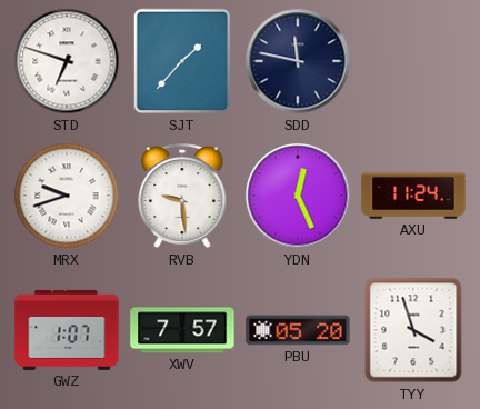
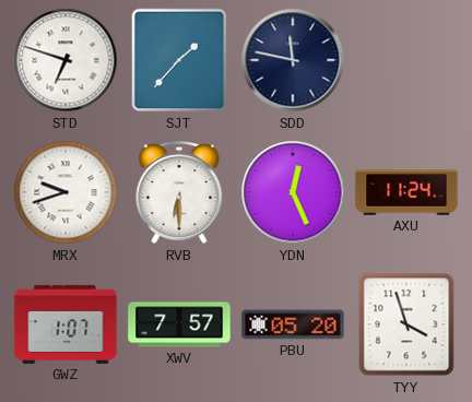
RVB: 9:29 -> 6:30
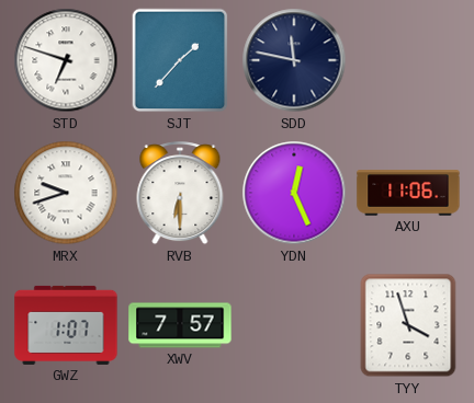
AXU: 11:24 -> 11:06
PBU: 05:20 -> none
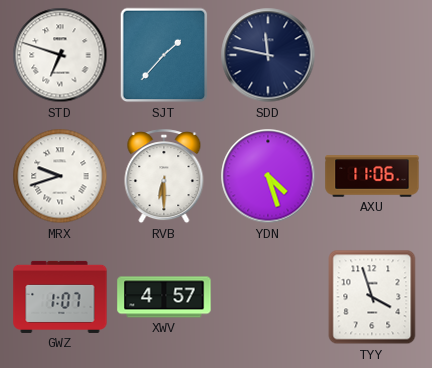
YDN: 12:26 -> 4:27
XWV: 7:57 -> 4:57
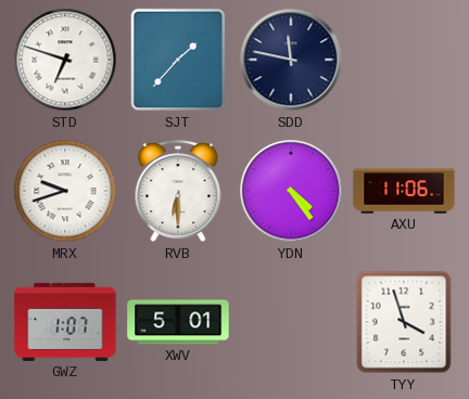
YDN: 4:27 -> 4:24
XWV: 4:57 -> 5:01
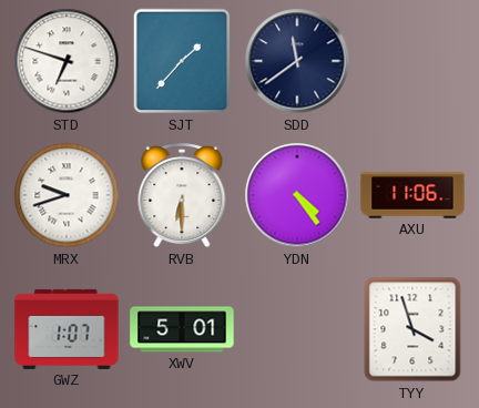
SDD: 11:47 -> 11:39
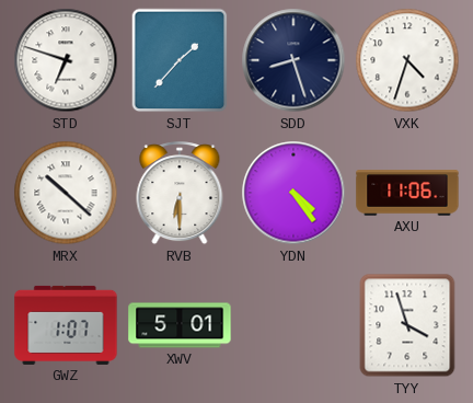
SDD: 11:39 -> 8:27
VXK: none -> 4:33
MRX: 9:42 -> 10:22
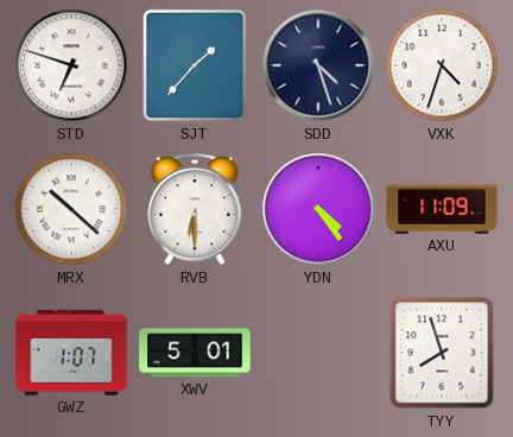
SDD: 8:27 -> 4:27
AXU: 11:06 -> 11:09
TYY: 3:57 -> 7:57
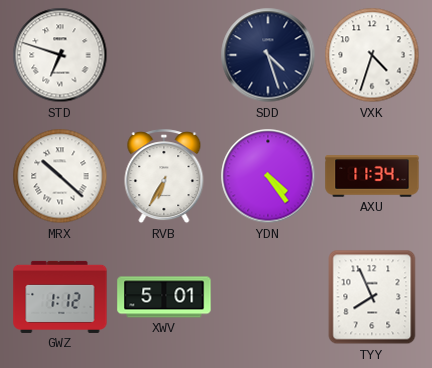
SJT: 1:37 -> none
RVB: 6:30 -> 6:35
AXU: 11:09 -> 11:34
GWZ: 1:07 -> 1:12
TYY: 7:57 -> 7:56
